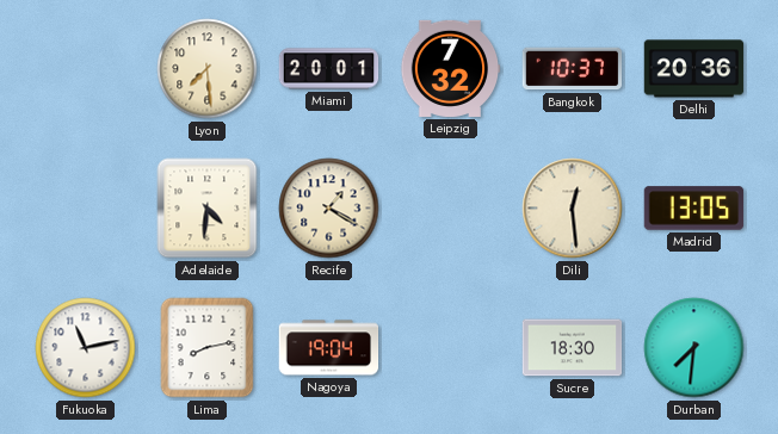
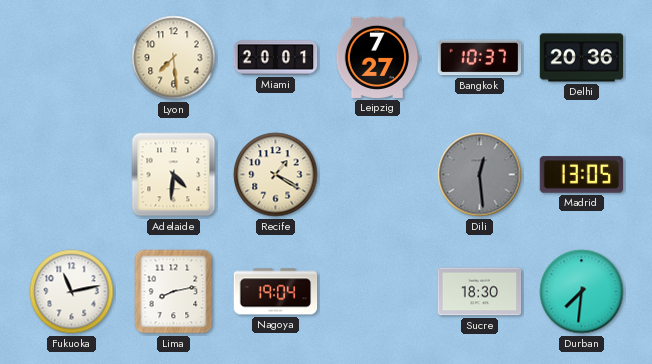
Leipzig: 7:32 -> 7:27
Dili dial: cream -> grey
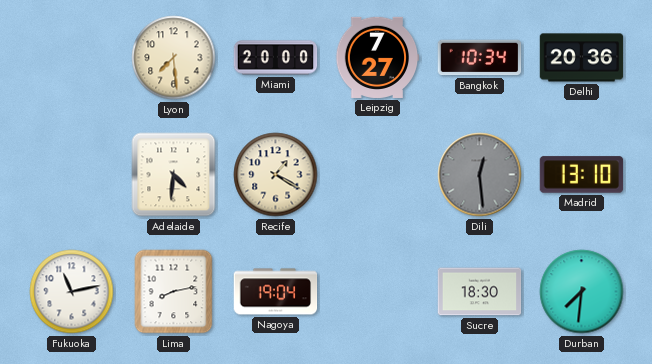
Miami: 20:01 -> 20:00
Bangkok: 10:37 -> 10:34
Madrid: 13:05 -> 13:10
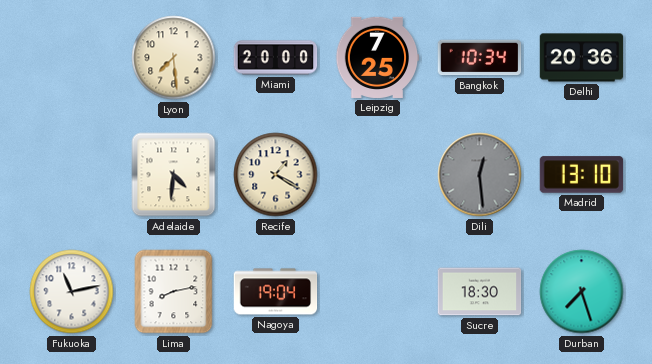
Leipzig: 7:27 -> 7:25
Durban: 7:31 -> 7:27
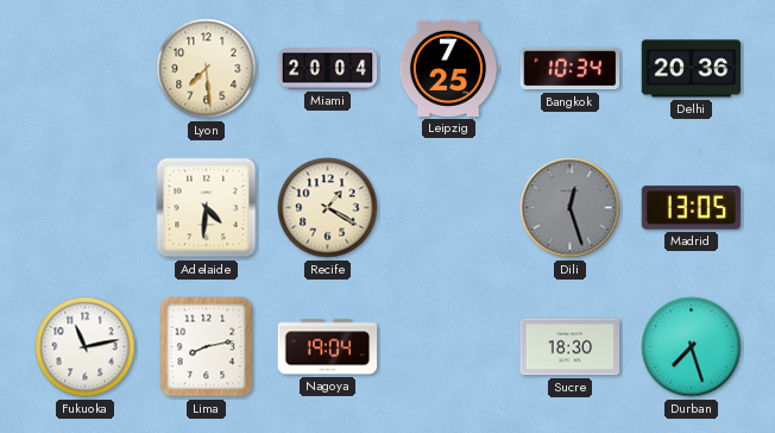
Miami: 20:00 -> 20:04
Dili: 12:29 -> 12:27
Madrid: 13:10 -> 13:05
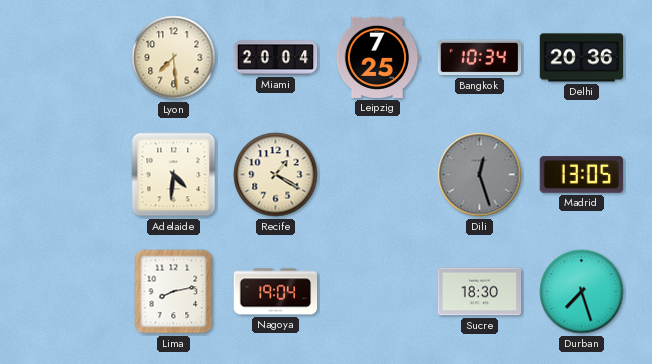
Fukuoka: 11:13 -> none
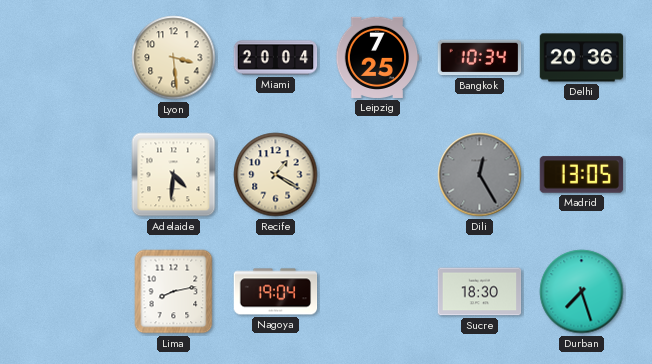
Lyon: 7:29 -> 3:29
Dili: 12:27 -> 12:25
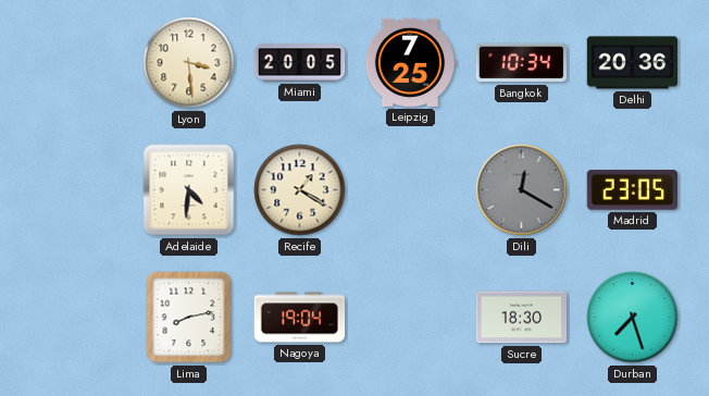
Miami: 20:04 -> 20:05
Dili: 12:25 -> 12:20
Madrid: 13:05 -> 23:05
